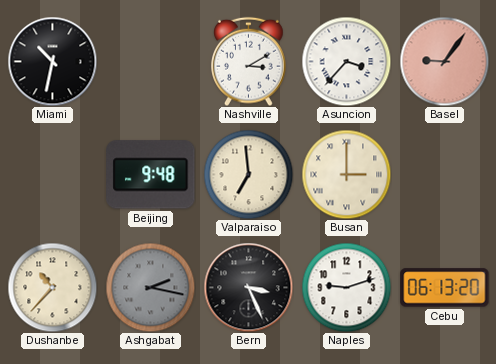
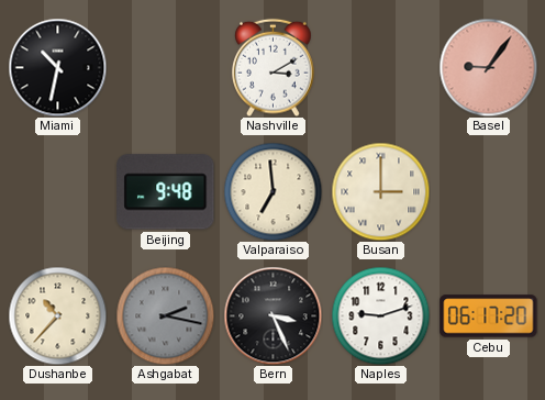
Asuncion: 3:37 -> none
Cebu: 06:13 -> 06:17
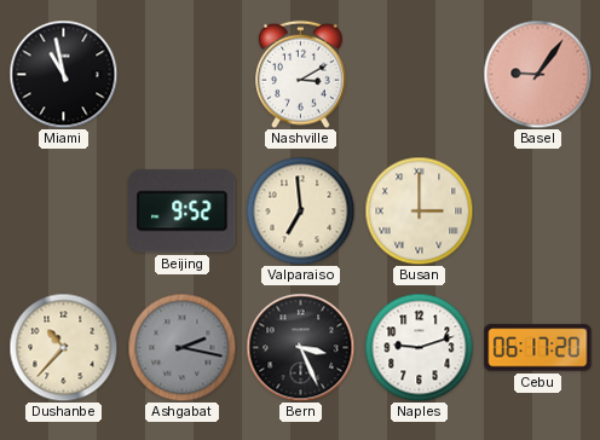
Miami: 10:32 -> 10:58
Beijing: 9:48 -> 9:52
